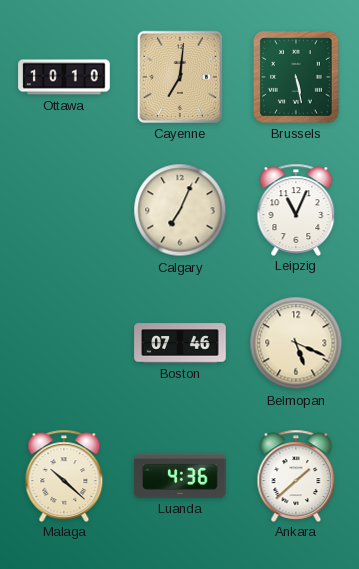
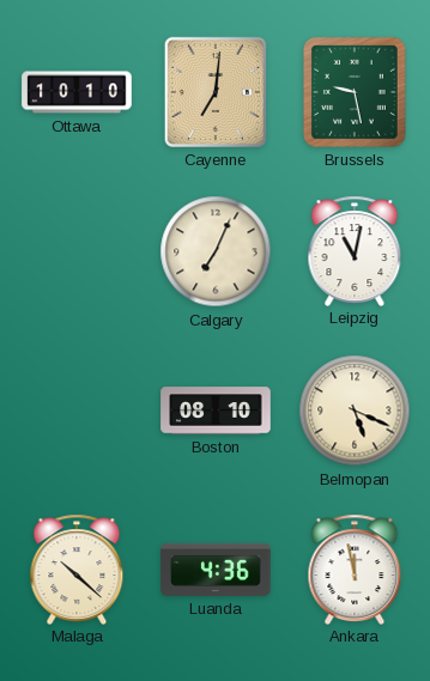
Brussels: 5:28 -> 9:28
Leipzig: 11:04 -> 11:02
Boston: 07:46 -> 08:10
Ankara: 1:38 -> 11:58
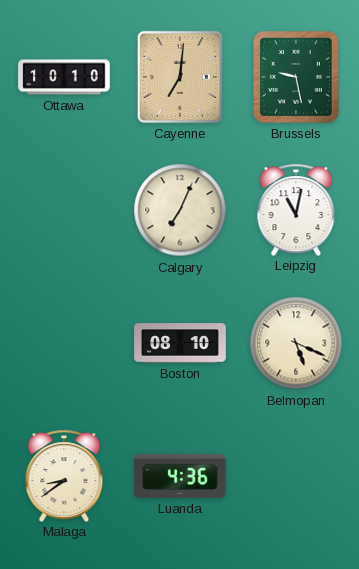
Malaga: 10:22 -> 8:39
Ankara: 11:58 -> none
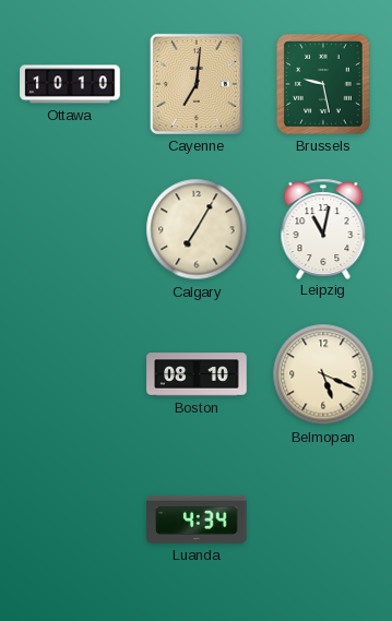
Calgary: 7:04 -> 7:05
Malaga: 8:39 -> none
Luanda: 4:36 -> 4:34
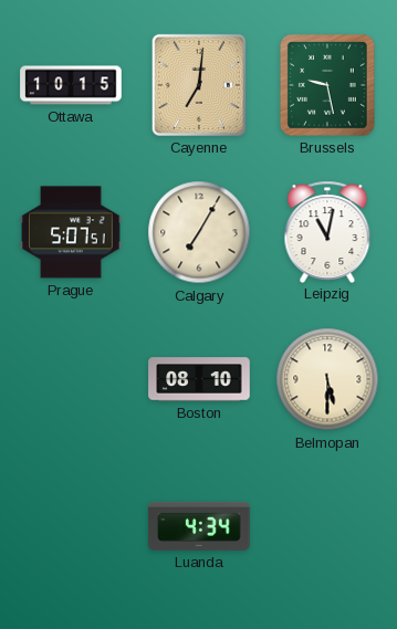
Ottawa: 10:10 -> 10:15
Prague: none -> 5:07
Belmopan: 5:19 -> 5:30
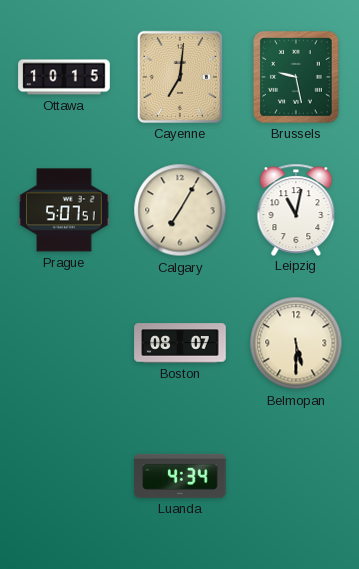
Boston: 08:10 -> 08:07
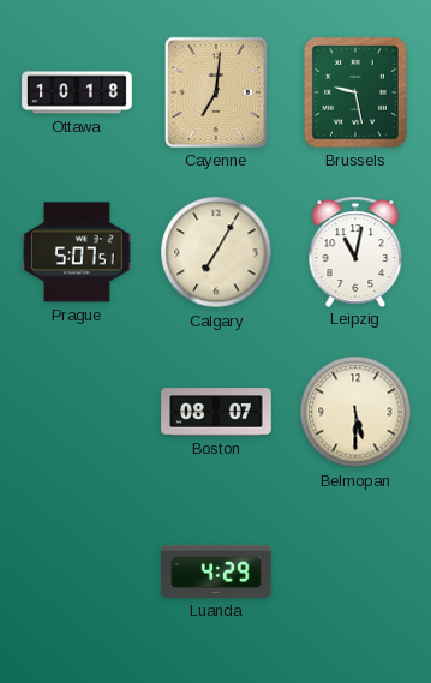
Ottawa: 10:15 -> 10:18
Luanda: 4:34 -> 4:29
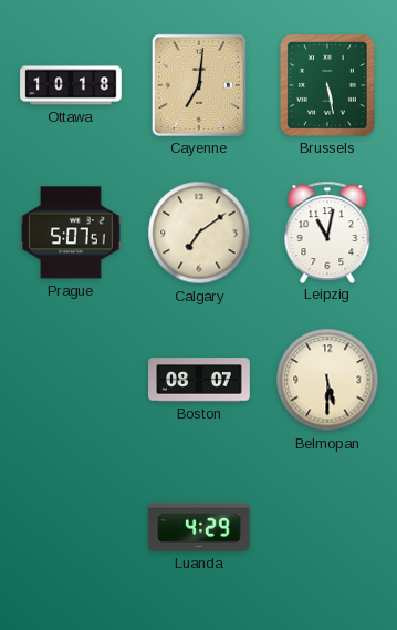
Brussels: 9:28 -> 5:28
Calgary: 7:05 -> 7:09
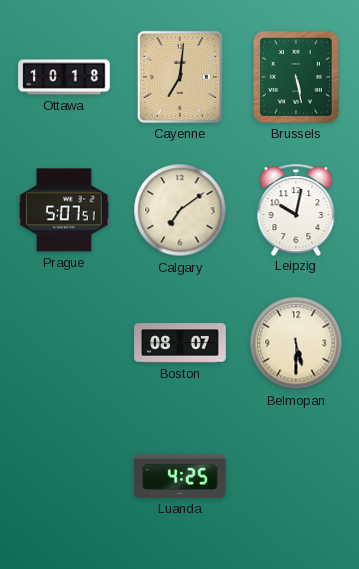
Leipzig: 11:02 -> 10:02
Luanda: 4:29 -> 4:25
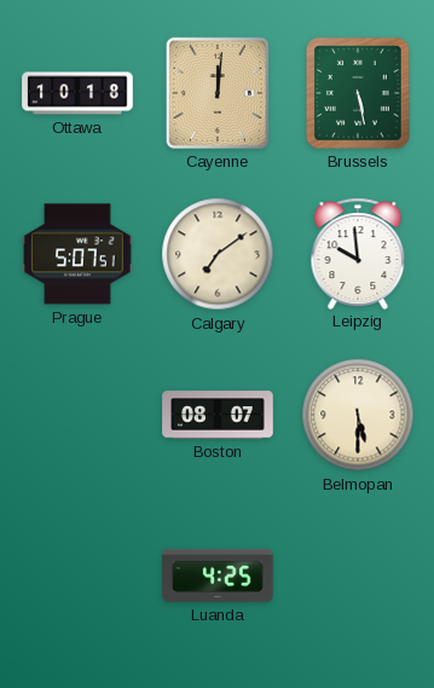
Cayenne: 7:01 -> 12:01
Leipzig: 10:02 -> 9:59
